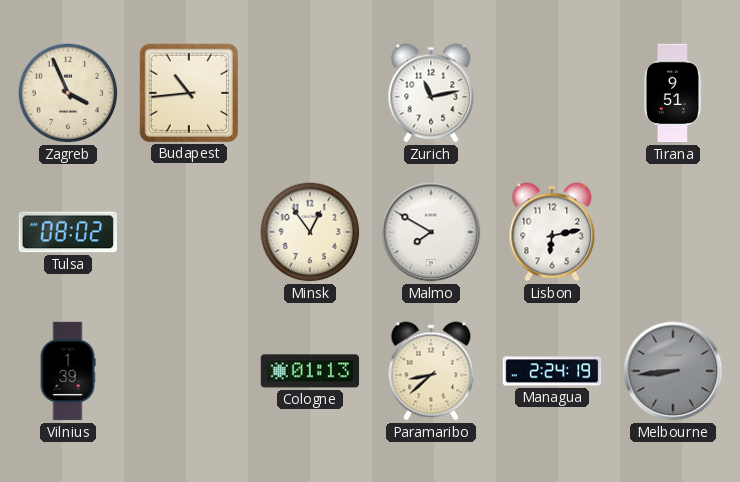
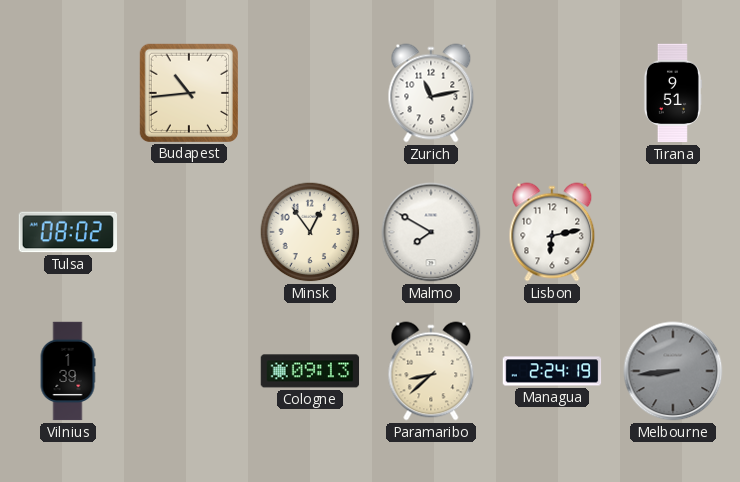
Zagreb: 3:56 -> none
Cologne: 01:13 -> 09:13
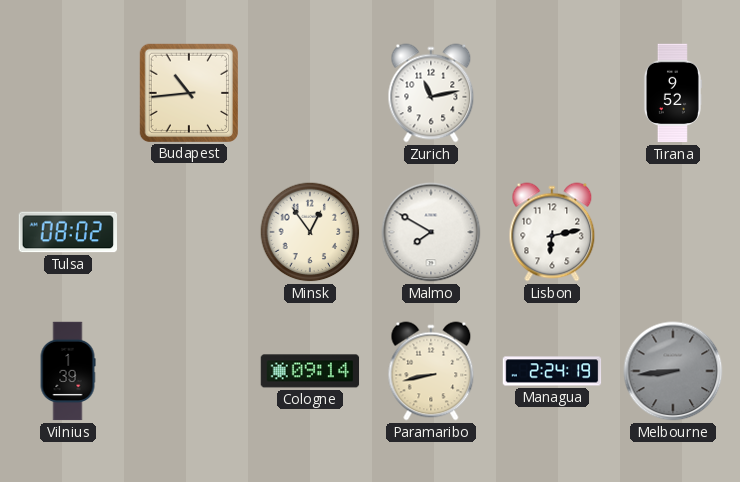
Tirana: 9:51 -> 9:52
Cologne: 09:13 -> 09:14
Paramaribo: 8:38 -> 8:43
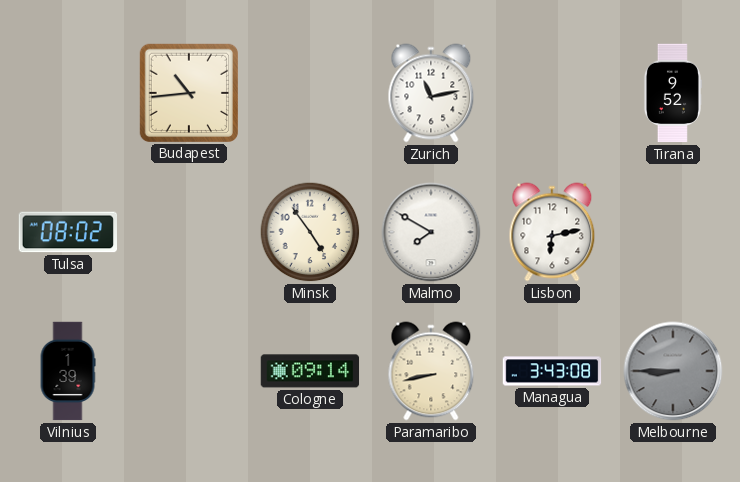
Minsk: 12:54 -> 4:54
Managua: 2:24 -> 3:43
Melbourne: 8:44 -> 8:45
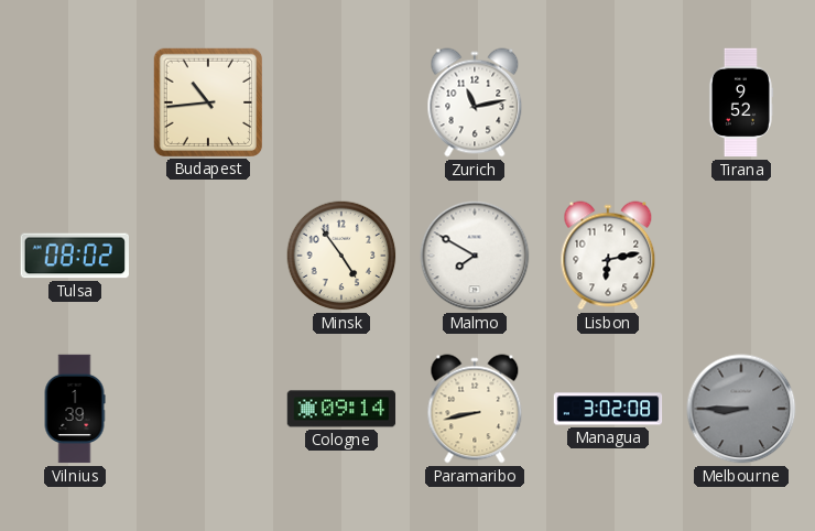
Managua: 3:43 -> 3:02
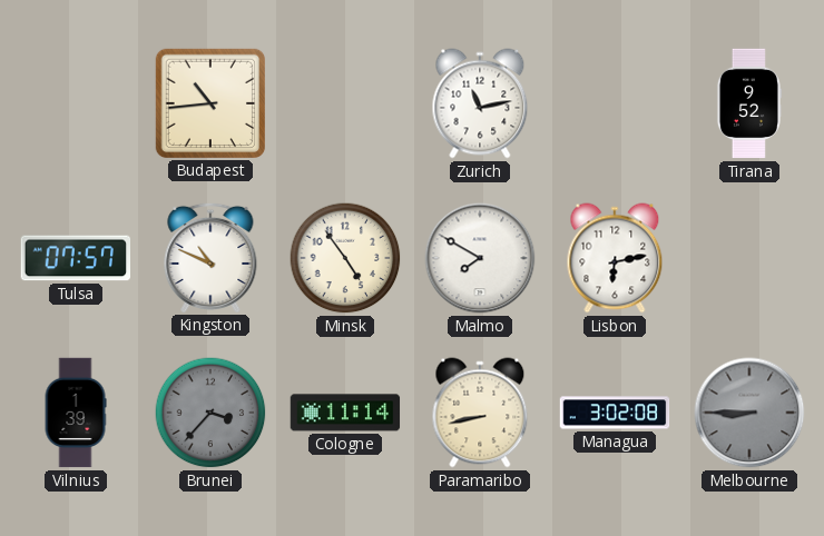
Tulsa: 08:02 -> 07:57
Kingston: none -> 10:49
Brunei: none -> 3:37
Cologne: 09:14 -> 11:14
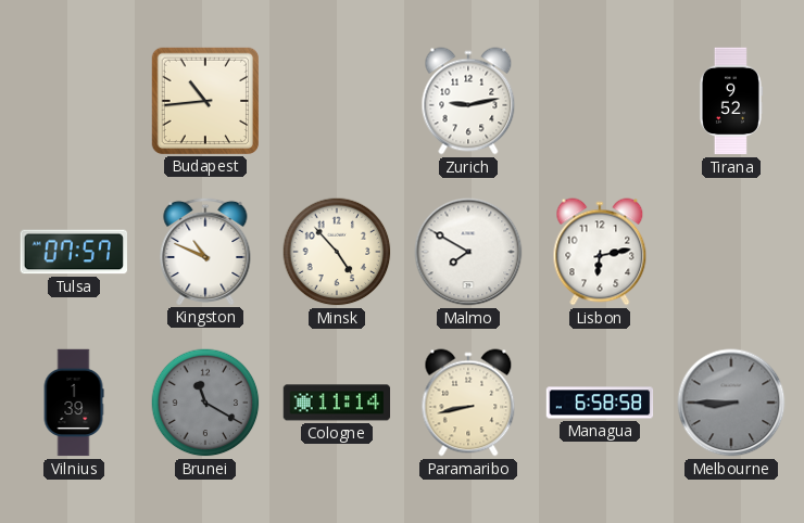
Zurich: 11:13 -> 9:13
Minsk: 4:54 -> 4:53
Brunei: 3:37 -> 11:20
Managua: 3:02 -> 6:58
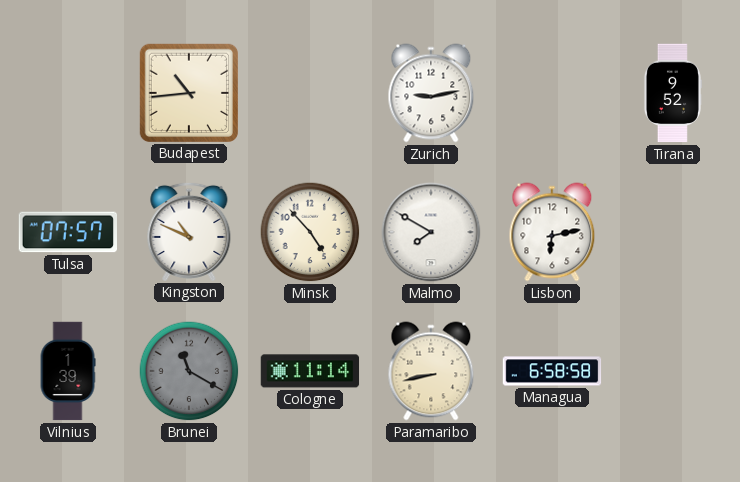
Melbourne: 8:45 -> none
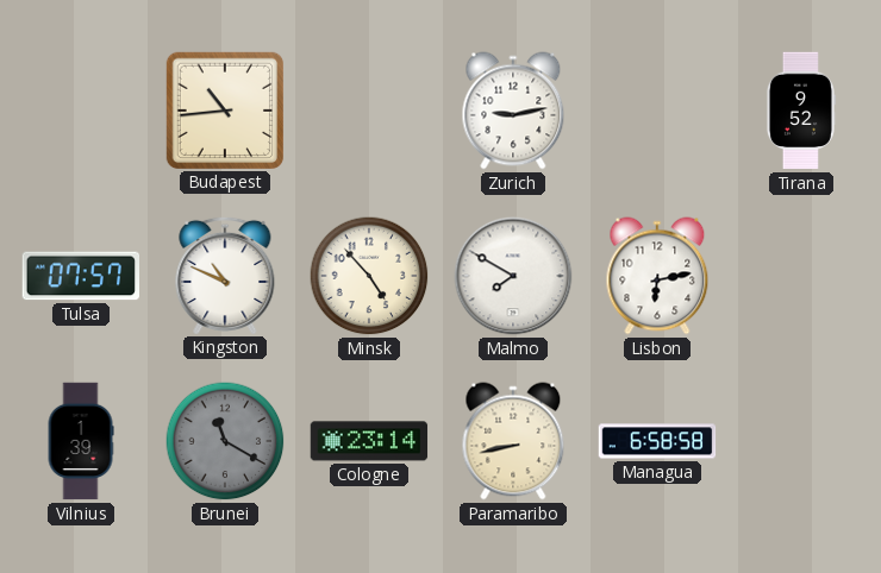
Cologne: 11:14 -> 23:14
